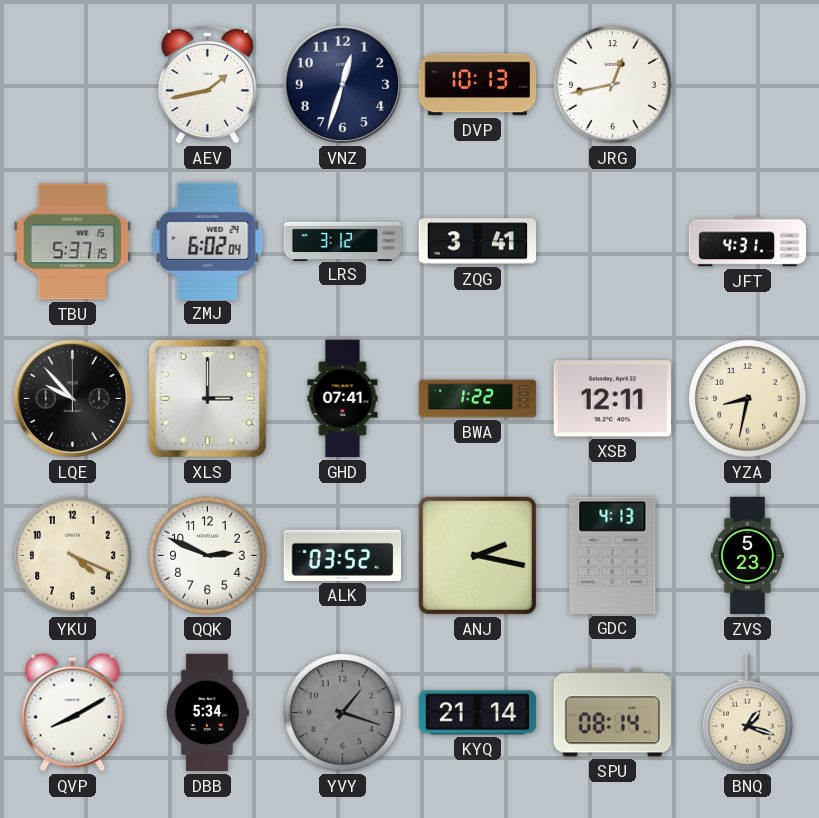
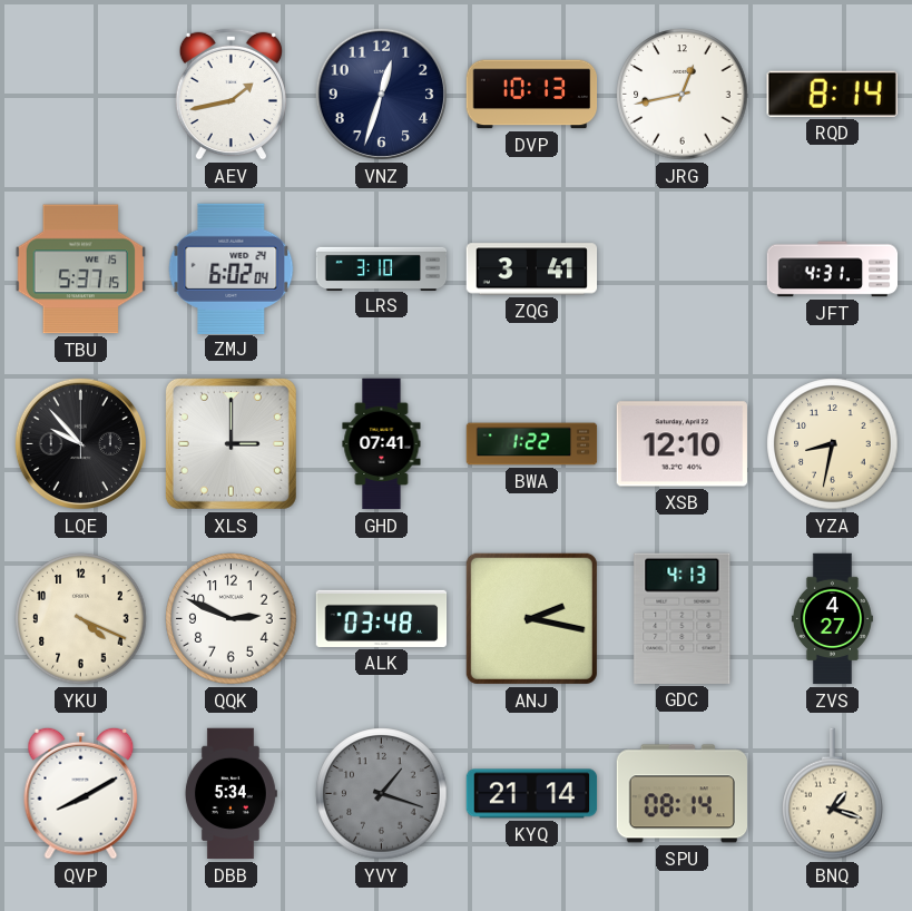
RQD: none -> 8:14
LRS: 3:12 -> 3:10
XSB: 12:11 -> 12:10
ALK: 03:52 -> 03:48
ZVS: 5:23 -> 4:27
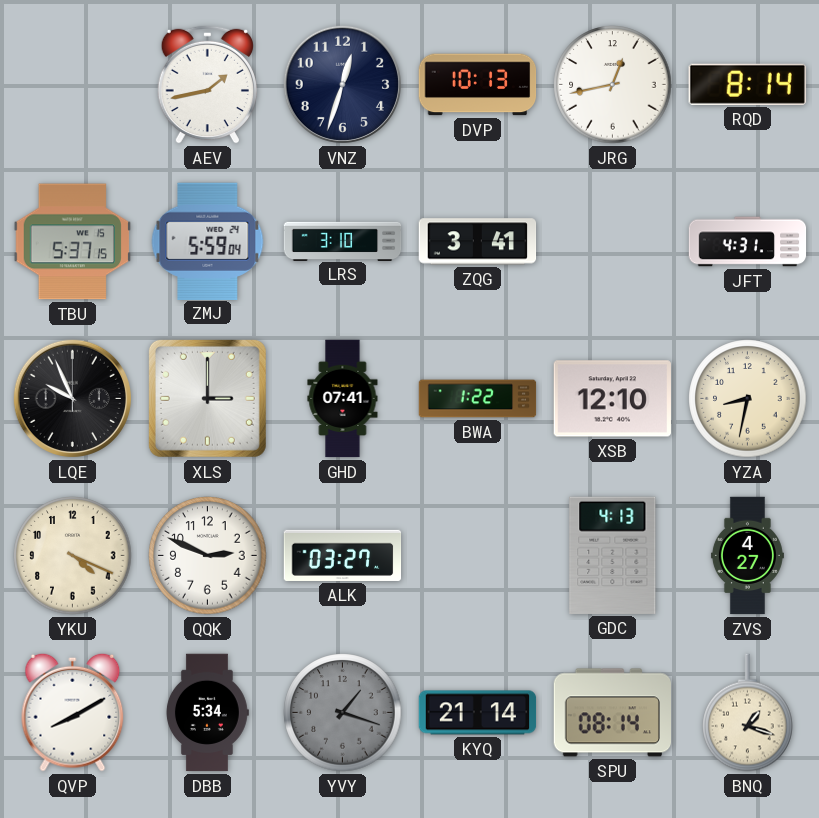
ZMJ: 6:02 -> 5:59
LQE: 9:53 -> 9:56
ALK: 03:48 -> 03:27
ANJ: 2:17 -> none
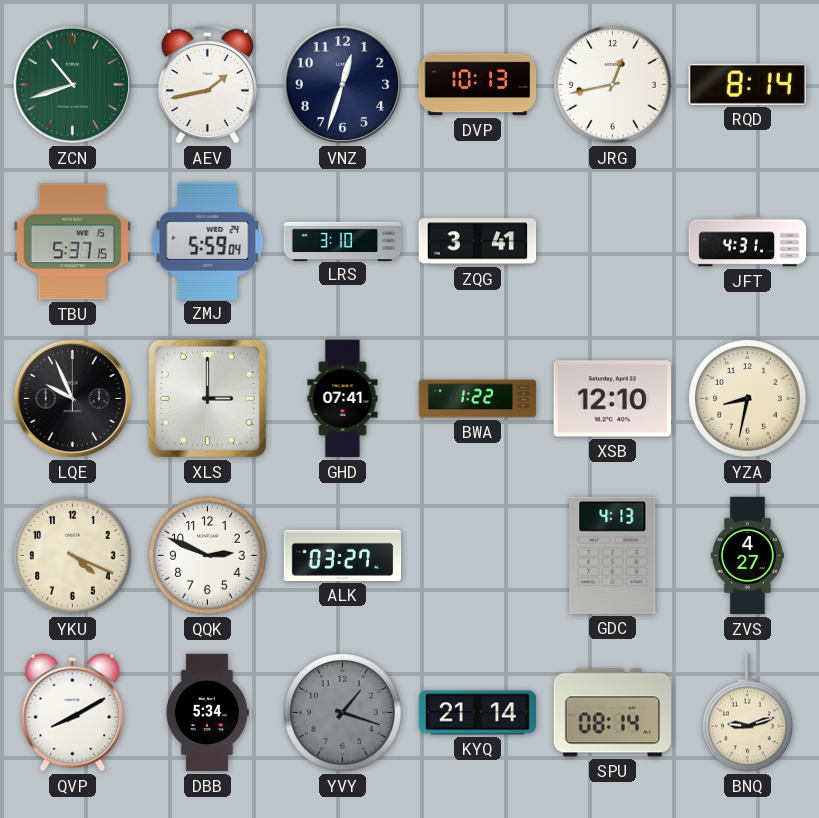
ZCN: none -> 10:42
BNQ: 1:18 -> 9:12
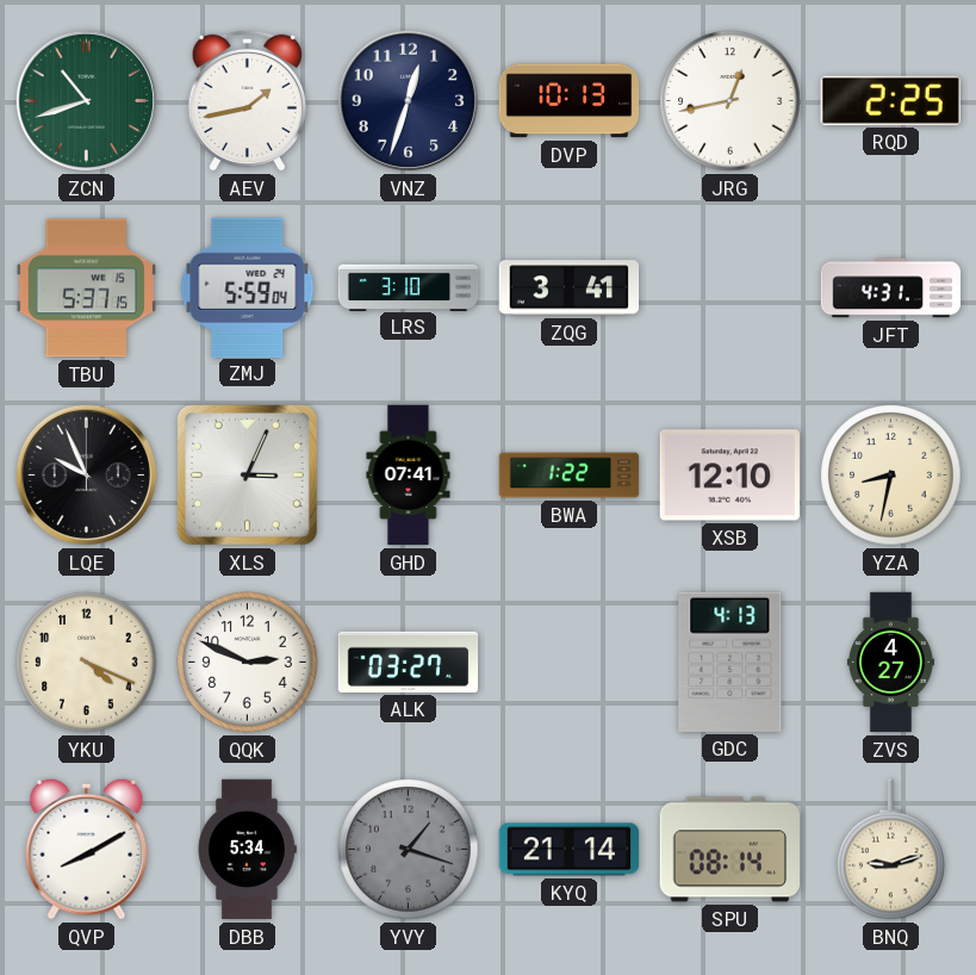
RQD: 8:14 -> 2:25
XLS: 3:00 -> 3:04
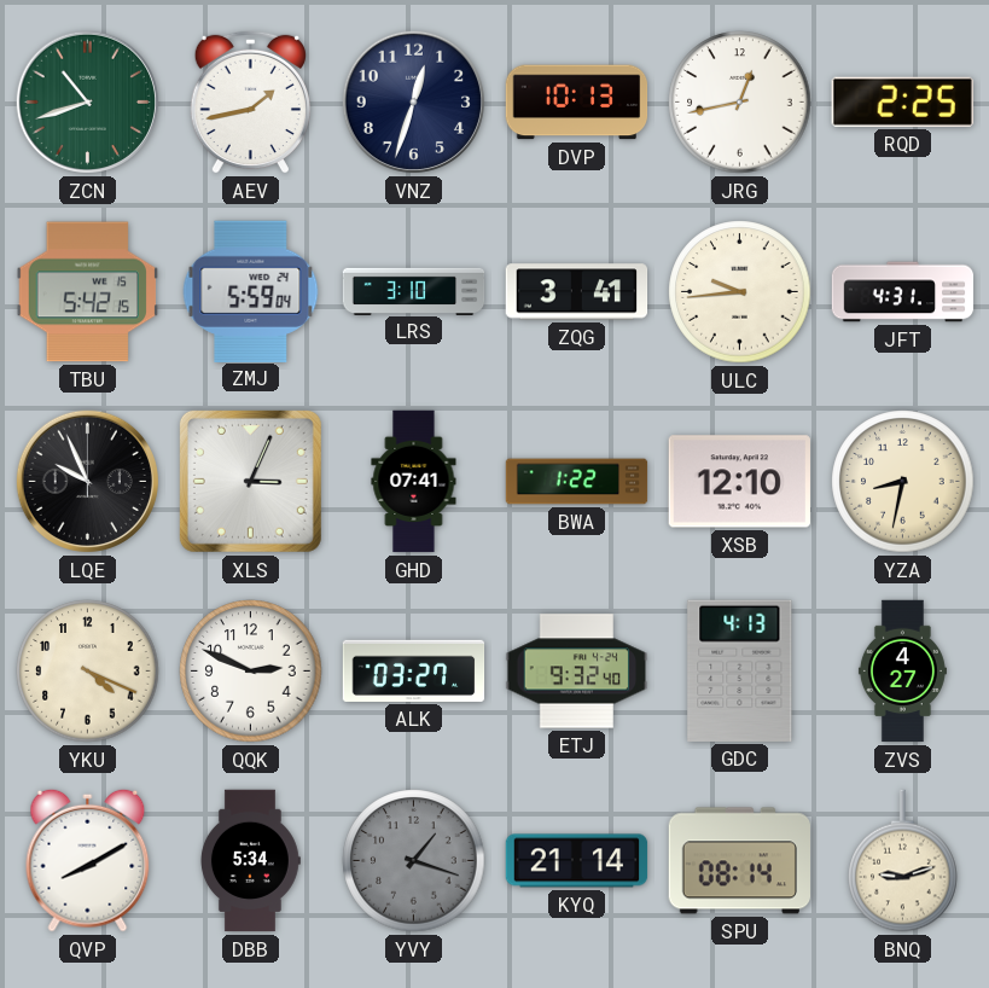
TBU: 5:37 -> 5:42
ULC: none -> 9:44
ETJ: none -> 9:32
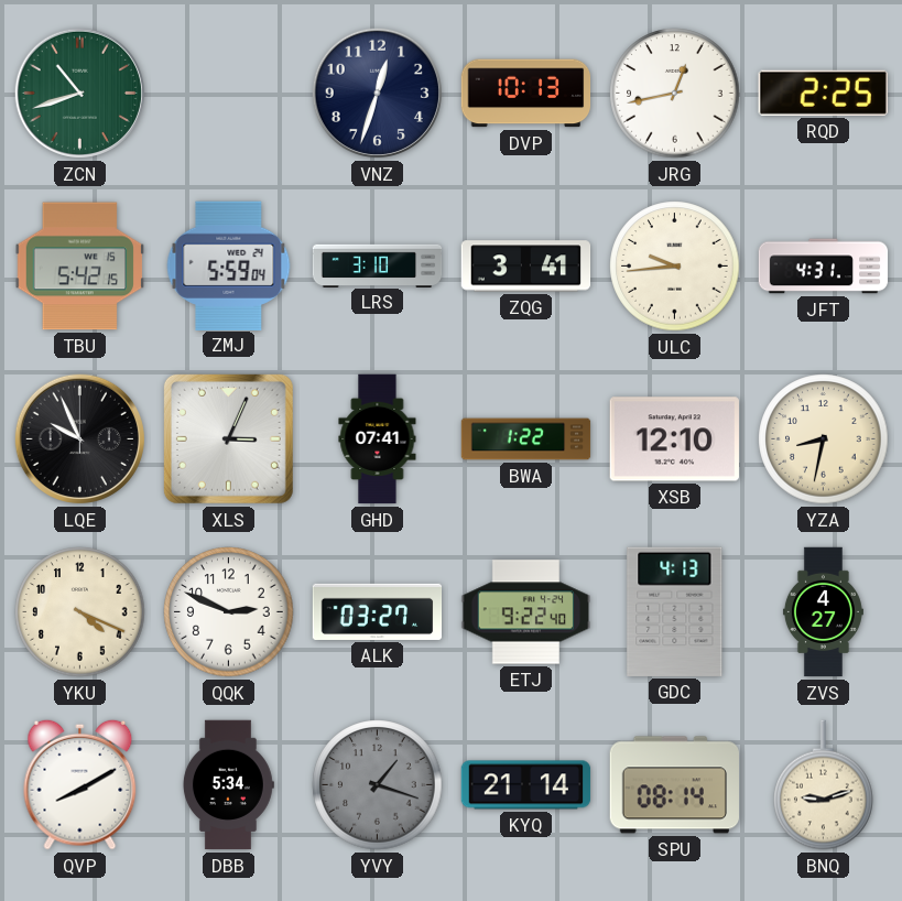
AEV: 1:43 -> none
ETJ: 9:32 -> 9:22
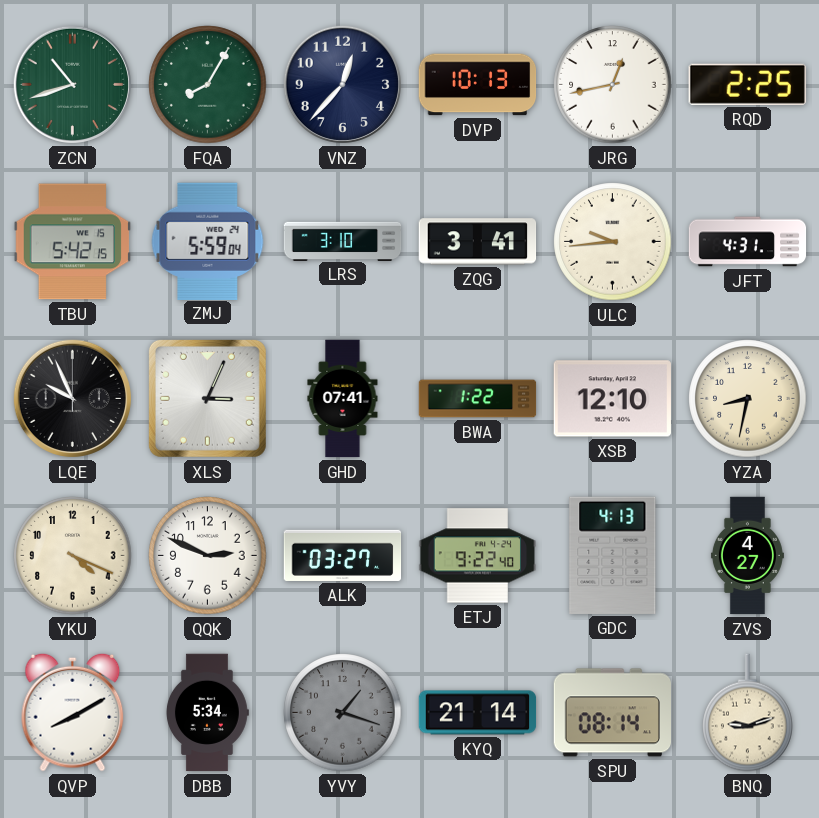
FQA: none -> 8:05
VNZ: 12:33 -> 12:37
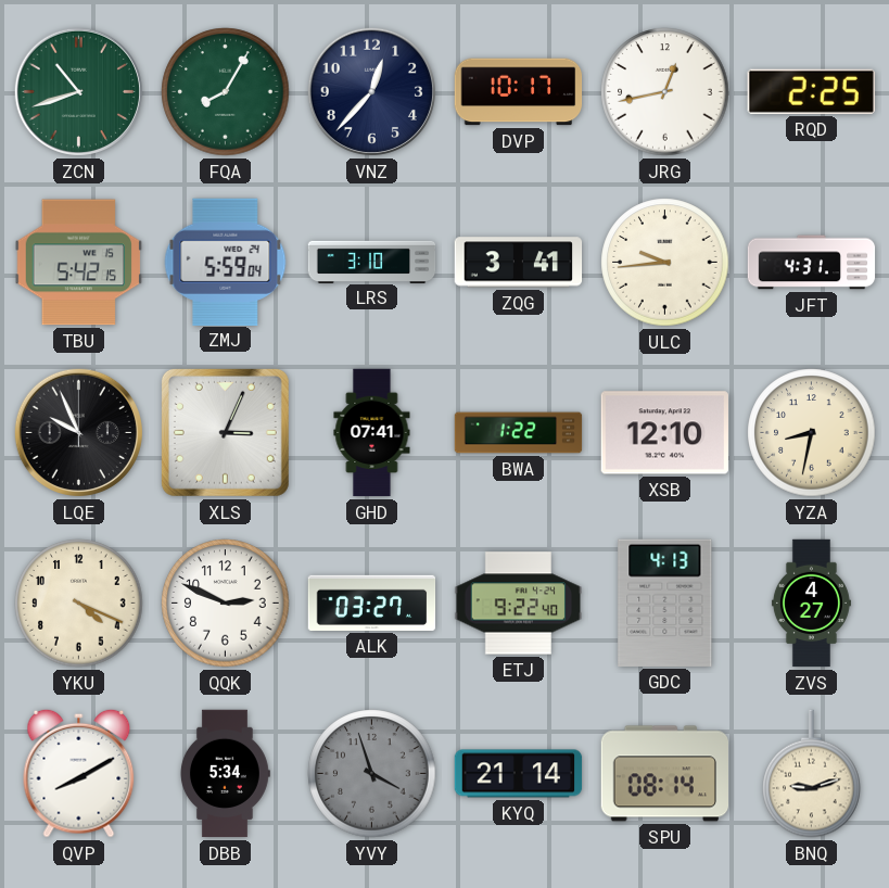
DVP: 10:13 -> 10:17
YVY: 1:18 -> 3:57
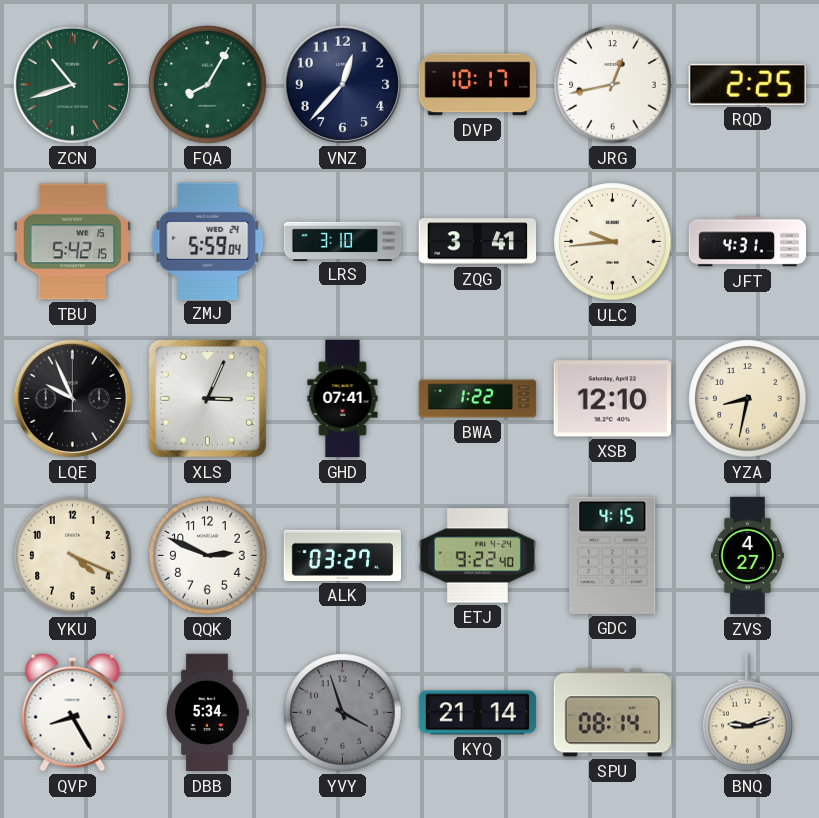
GDC: 4:13 -> 4:15
QVP: 8:10 -> 8:25
